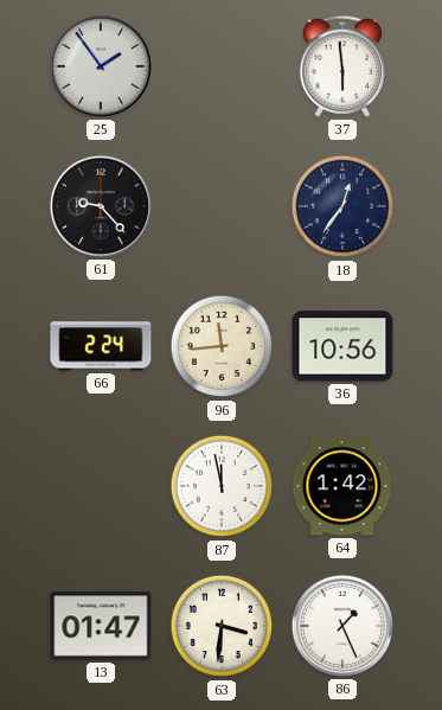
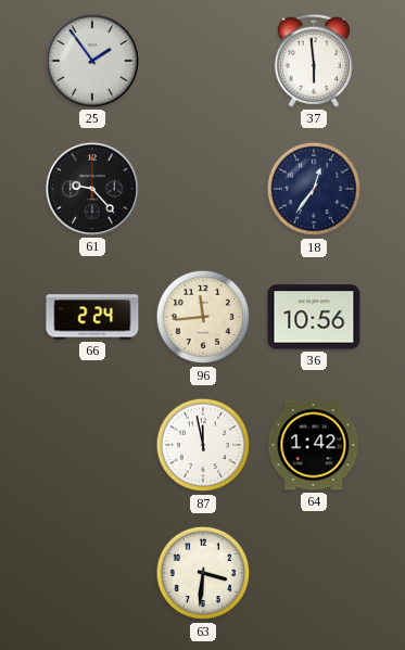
13: 01:47 -> none
86: 1:26 -> none
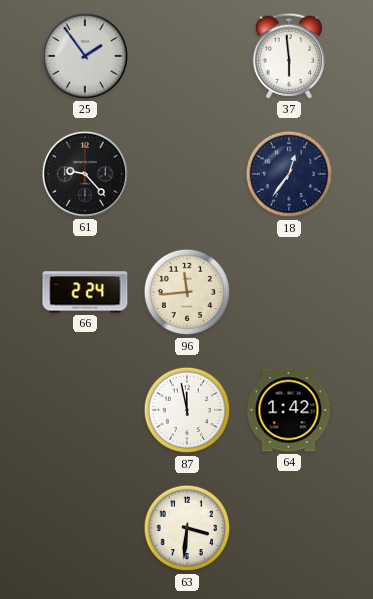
36: 10:56 -> none
